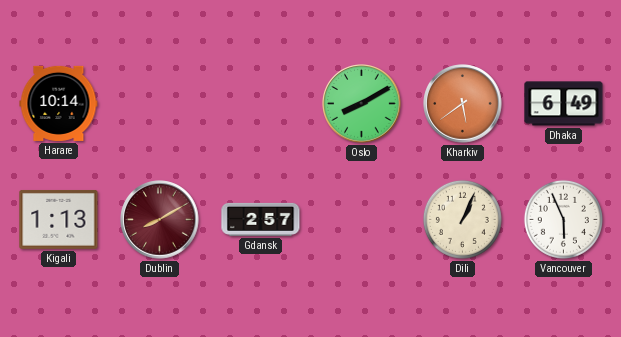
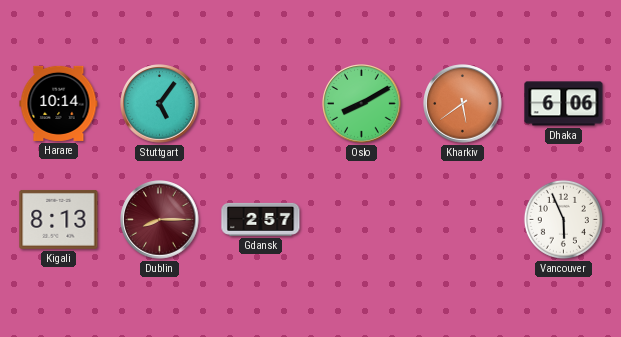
Stuttgart: none -> 5:06
Dhaka: 6:49 -> 6:06
Kigali: 1:13 -> 8:13
Dublin: 8:10 -> 8:15
Dili: 1:04 -> none
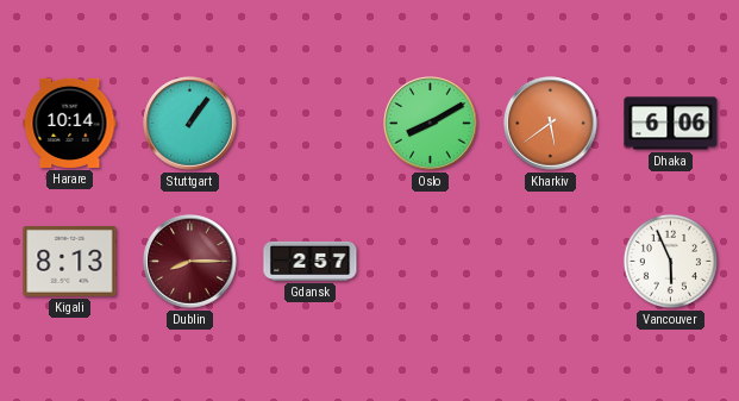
Stuttgart: 5:06 -> 1:06
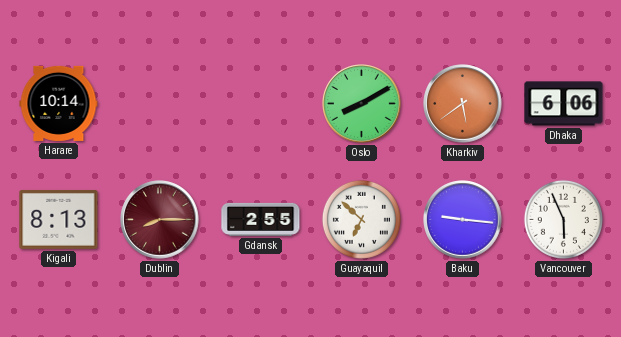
Stuttgart: 1:06 -> none
Gdansk: 2:57 -> 2:55
Guayaquil: none -> 6:52
Baku: none -> 9:16
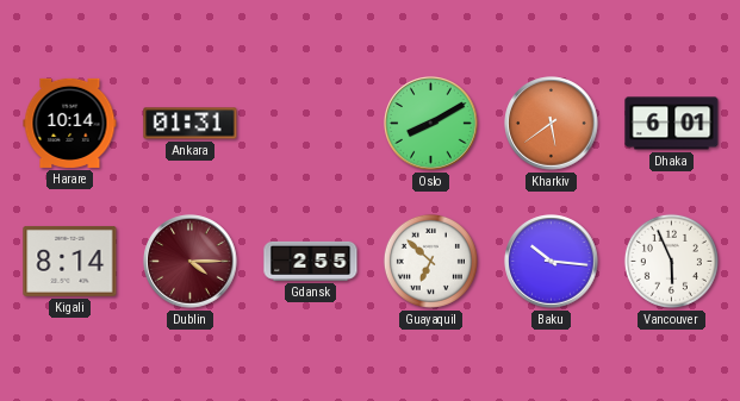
Ankara: none -> 01:31
Dhaka: 6:06 -> 6:01
Kigali: 8:13 -> 8:14
Dublin: 8:15 -> 4:15
Baku: 9:16 -> 10:16
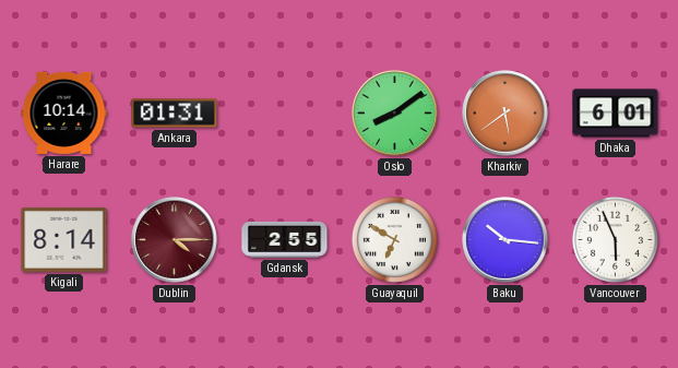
Oslo: 8:10 -> 8:09
Guayaquil: 6:52 -> 6:50
